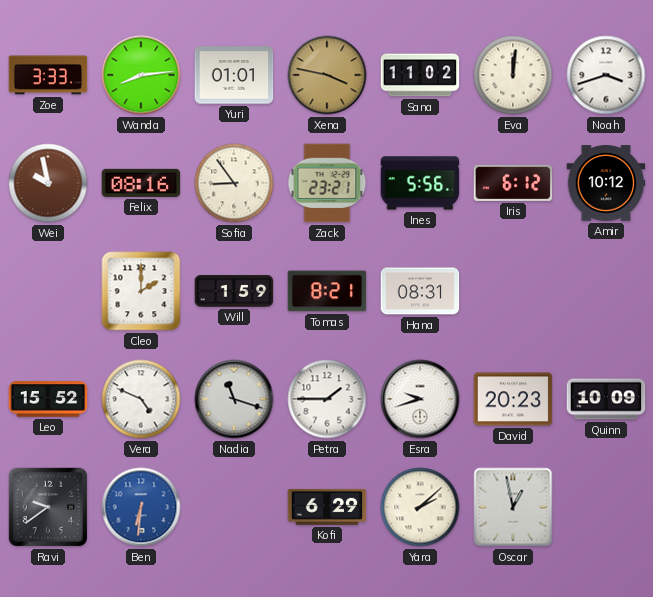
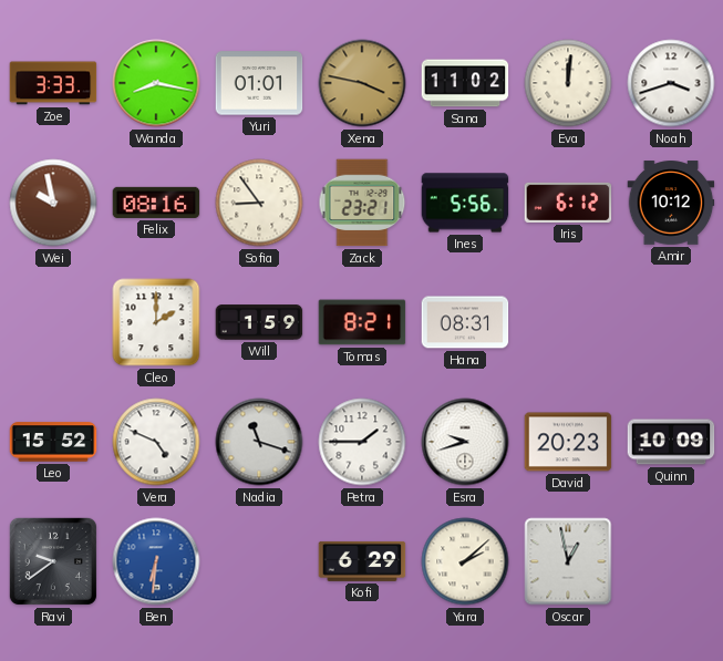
Wanda: 8:14 -> 8:17
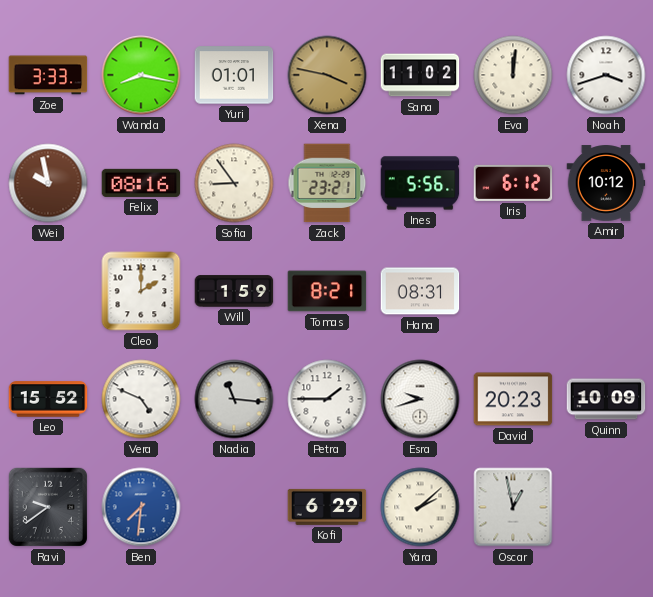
Nadia: 11:18 -> 11:16
Ben: 6:31 -> 7:31
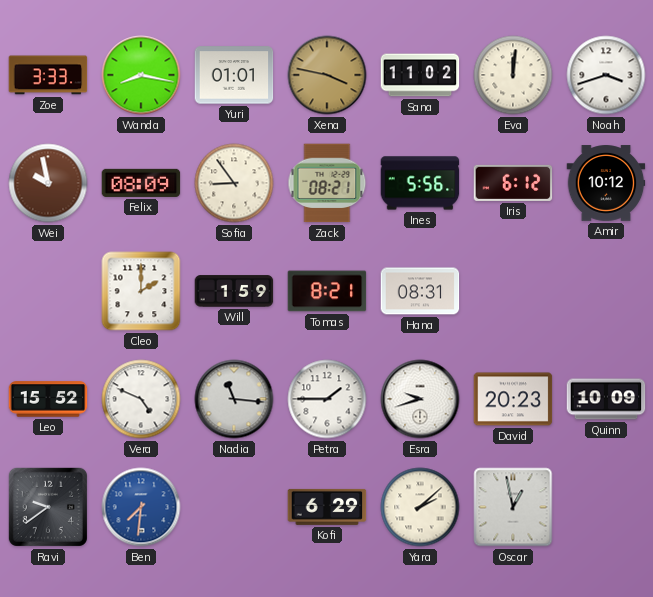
Felix: 08:16 -> 08:09
Zack: 23:21 -> 08:21
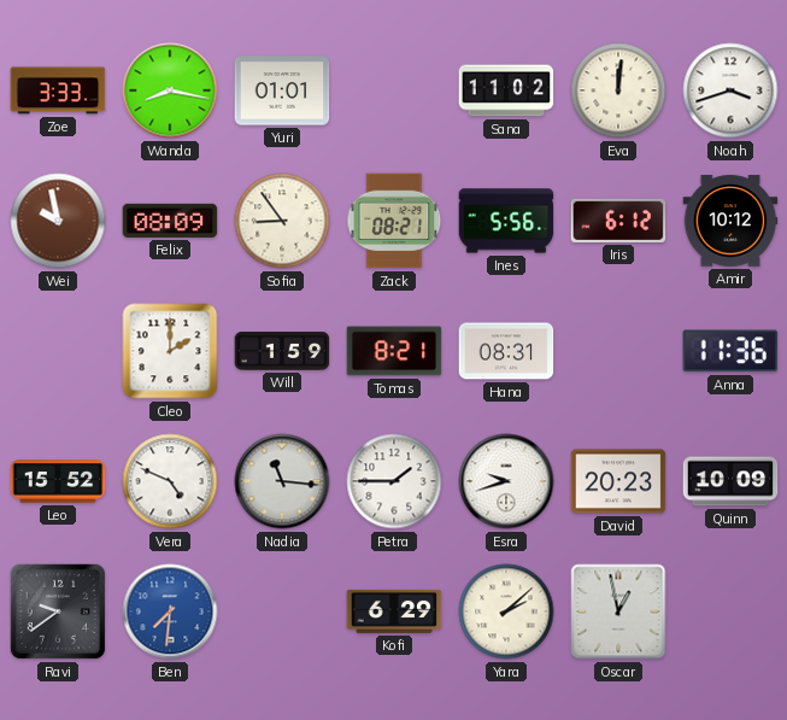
Xena: 3:47 -> none
Anna: none -> 11:36
